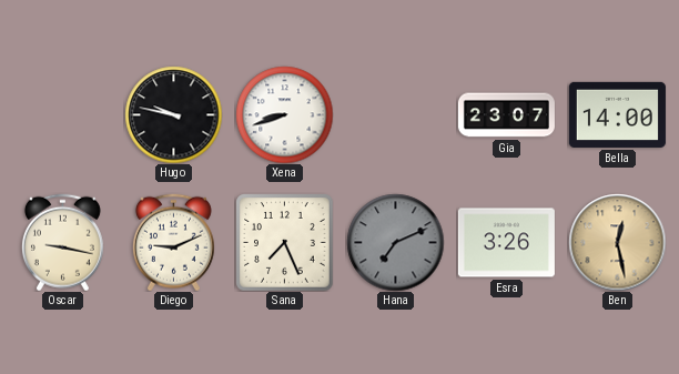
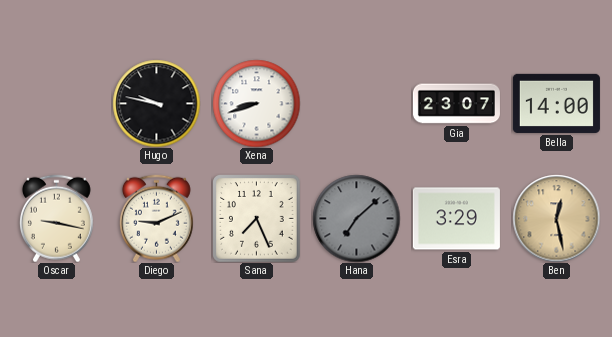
Hana: 7:11 -> 7:08
Esra: 3:26 -> 3:29
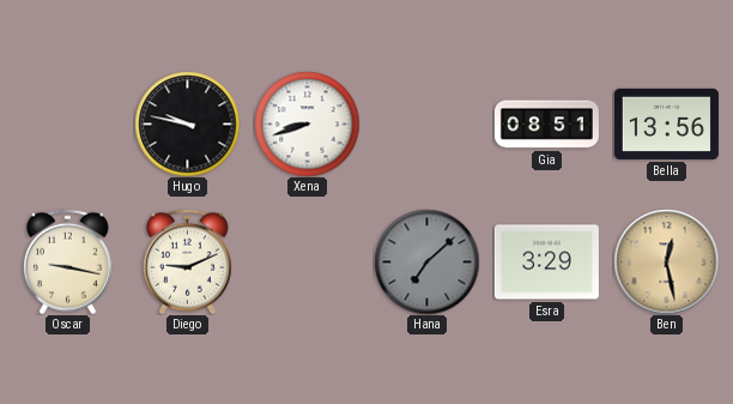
Gia: 23:07 -> 08:51
Bella: 14:00 -> 13:56
Sana: 7:26 -> none
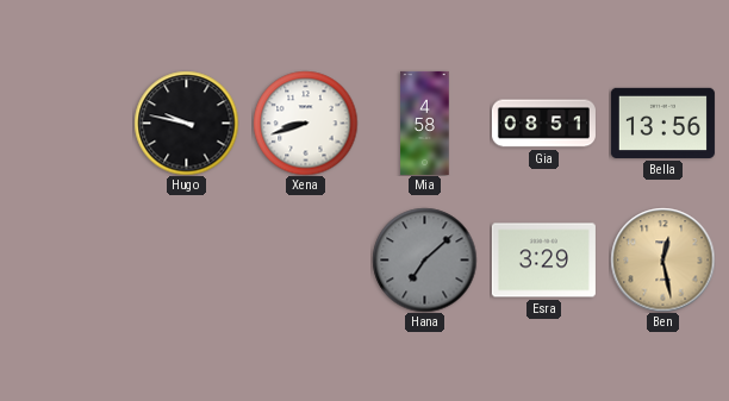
Mia: none -> 4:58
Oscar: 9:17 -> none
Diego: 9:11 -> none
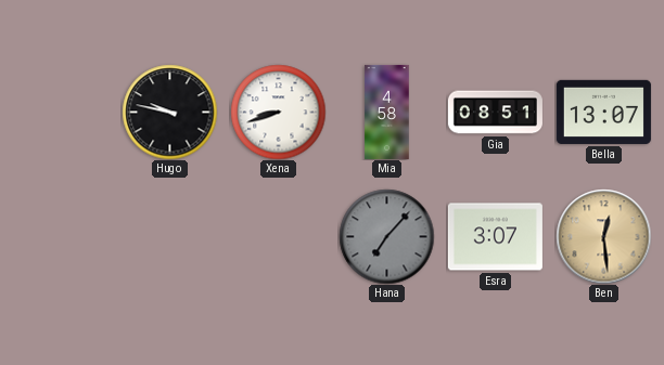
Bella: 13:56 -> 13:07
Hana: 7:08 -> 7:07
Esra: 3:29 -> 3:07
Ben: 12:28 -> 12:29
